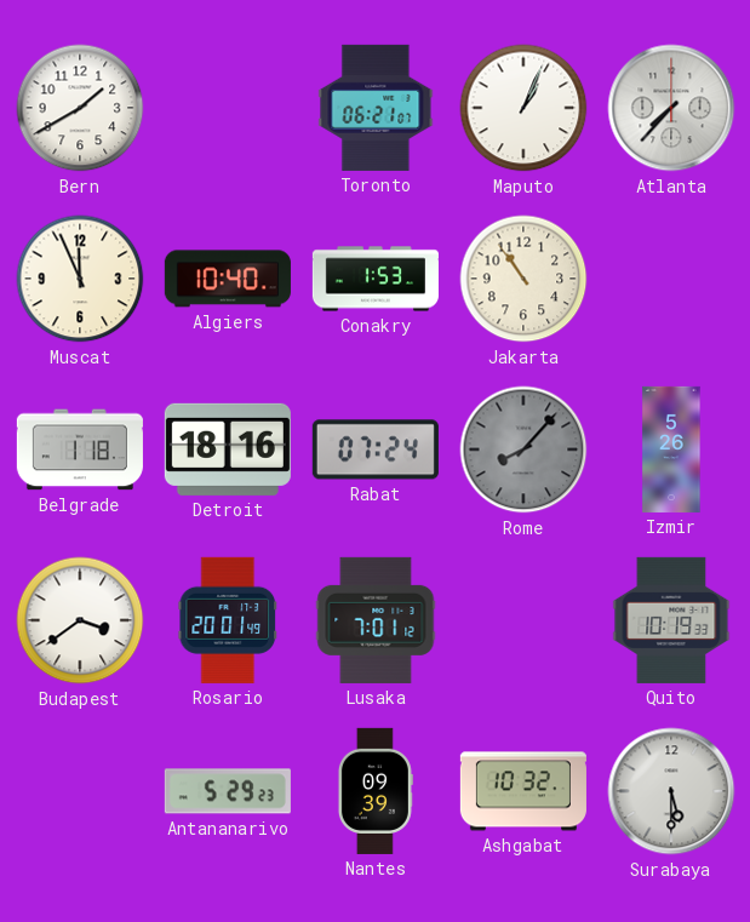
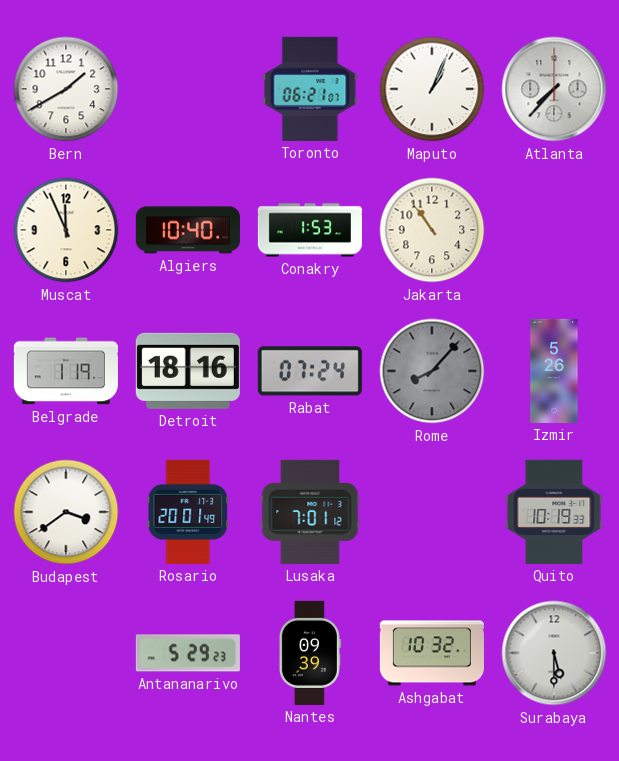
Belgrade: 1:18 -> 1:19
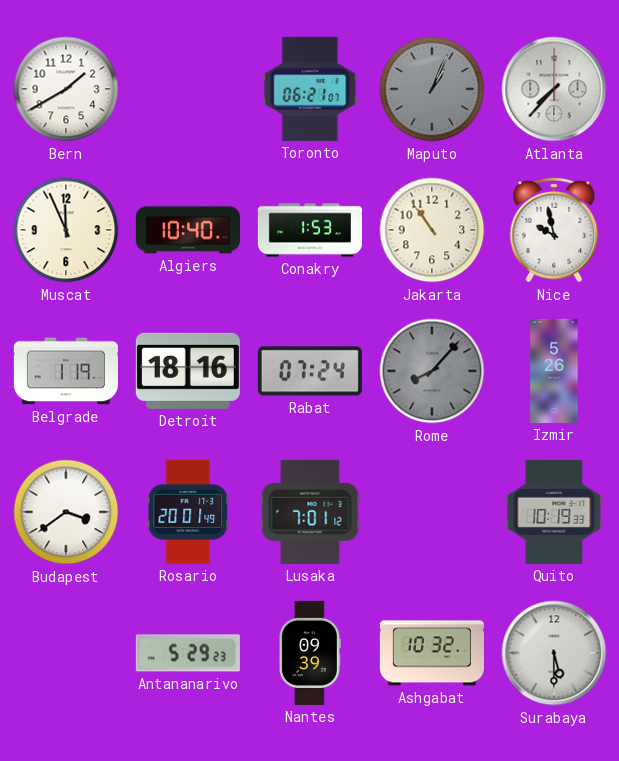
Maputo dial: white -> grey
Nice: none -> 9:58
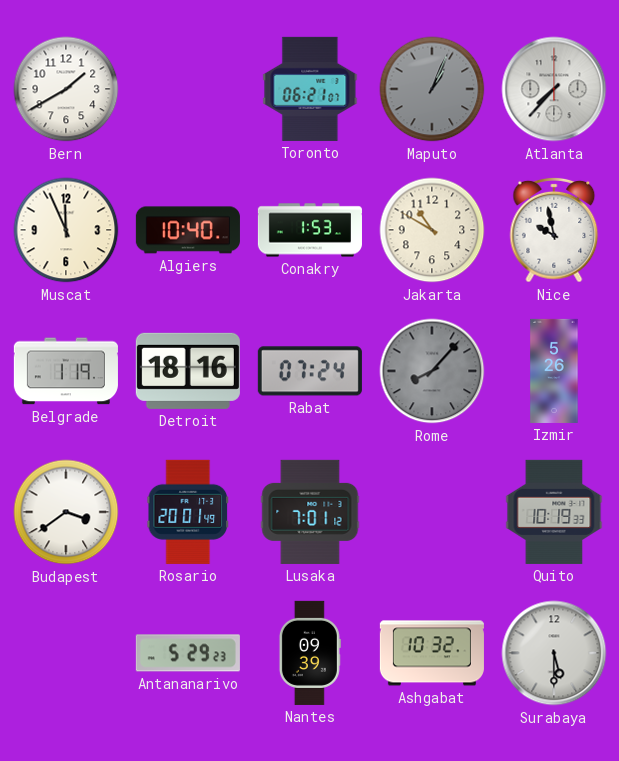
Jakarta: 10:54 -> 10:50
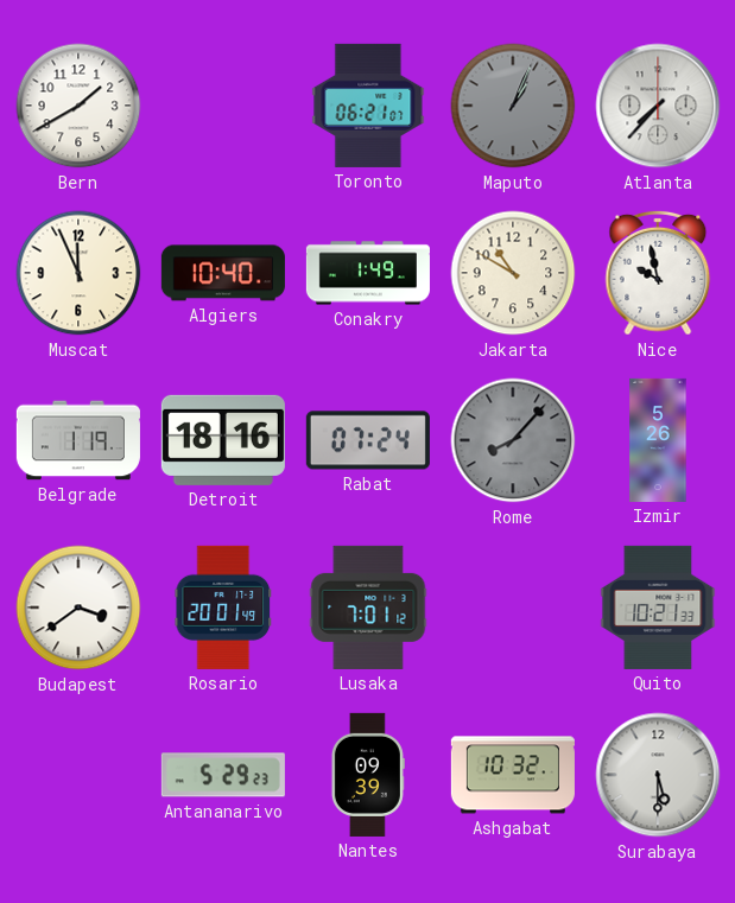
Conakry: 1:53 -> 1:49
Quito: 10:19 -> 10:21
